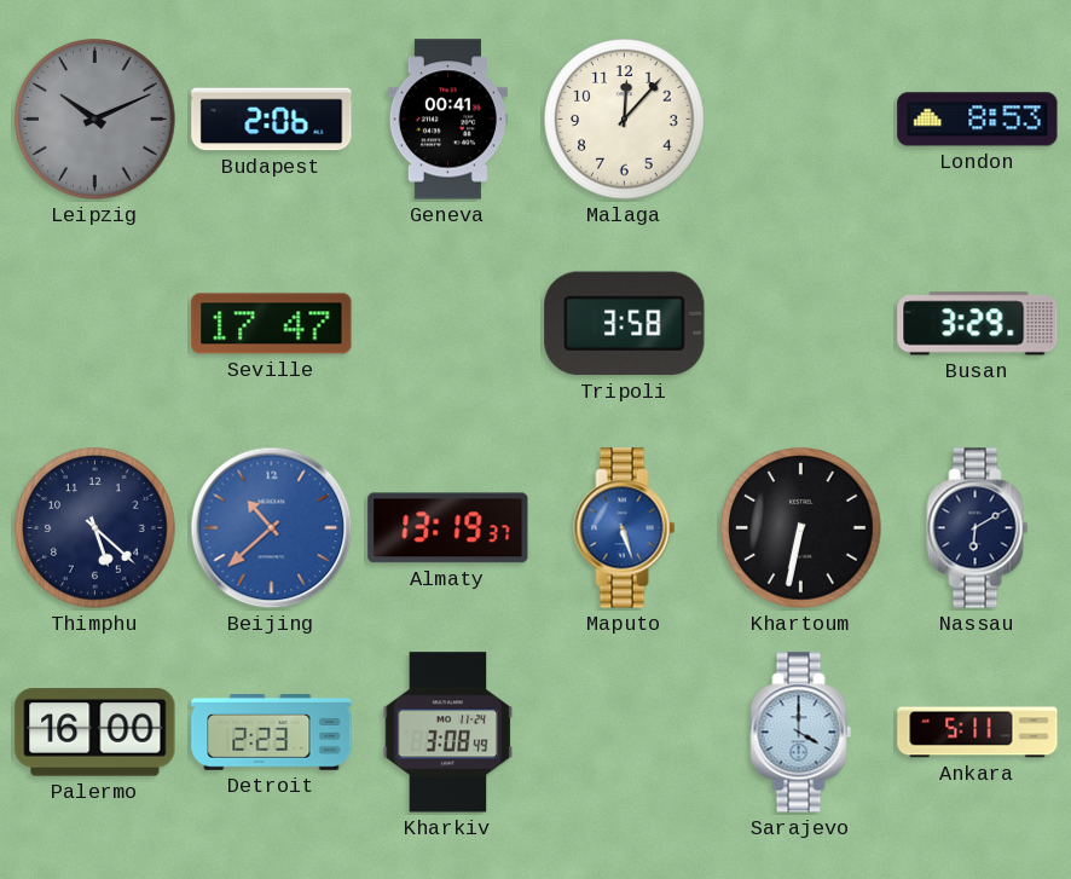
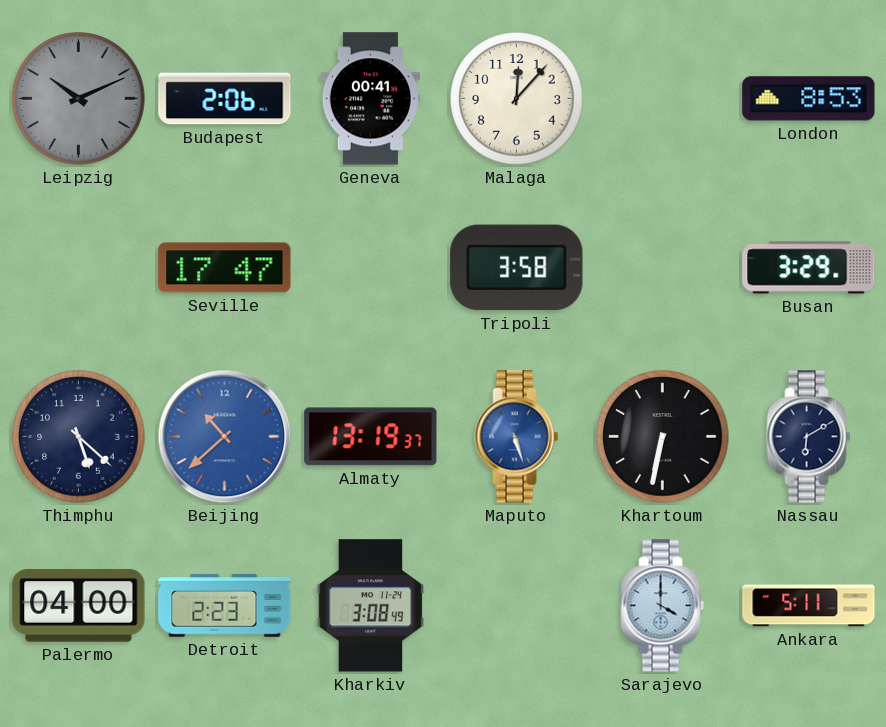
Palermo: 16:00 -> 04:00
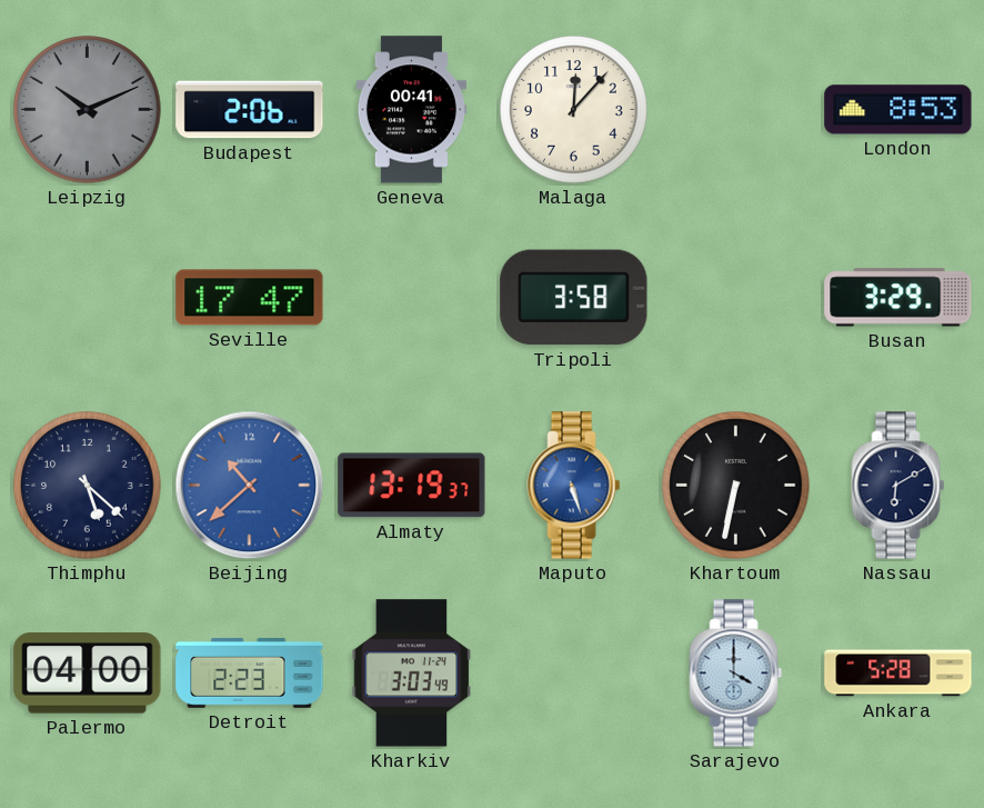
Kharkiv: 3:08 -> 3:03
Ankara: 5:11 -> 5:28
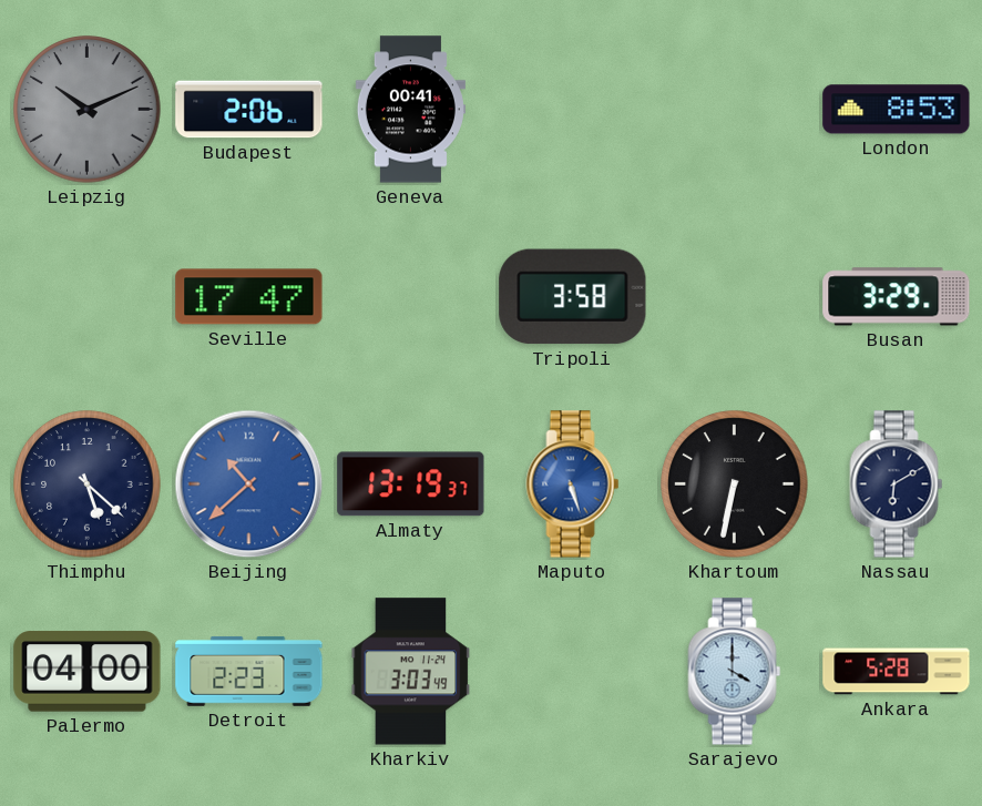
Malaga: 12:07 -> none
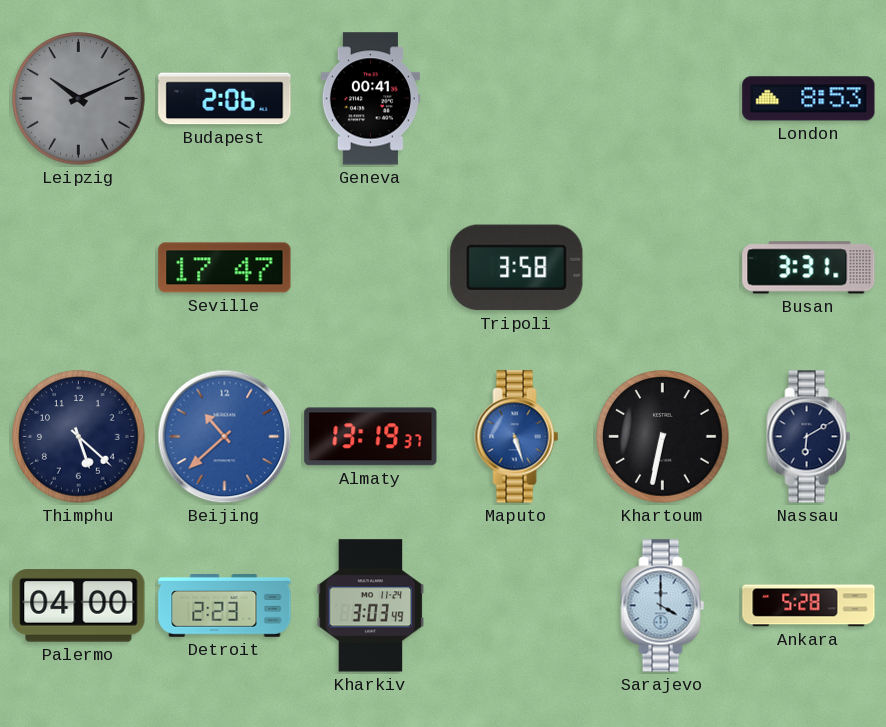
Busan: 3:29 -> 3:31
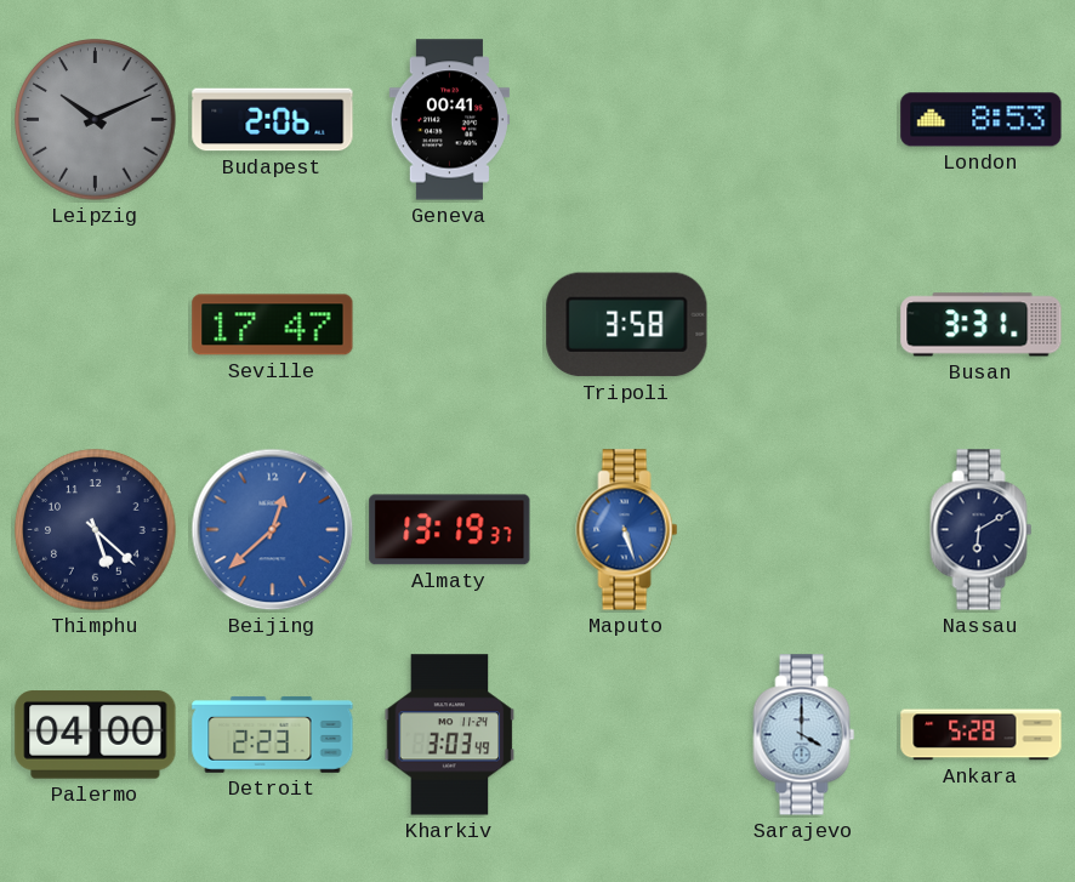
Beijing: 10:38 -> 12:38
Khartoum: 6:32 -> none
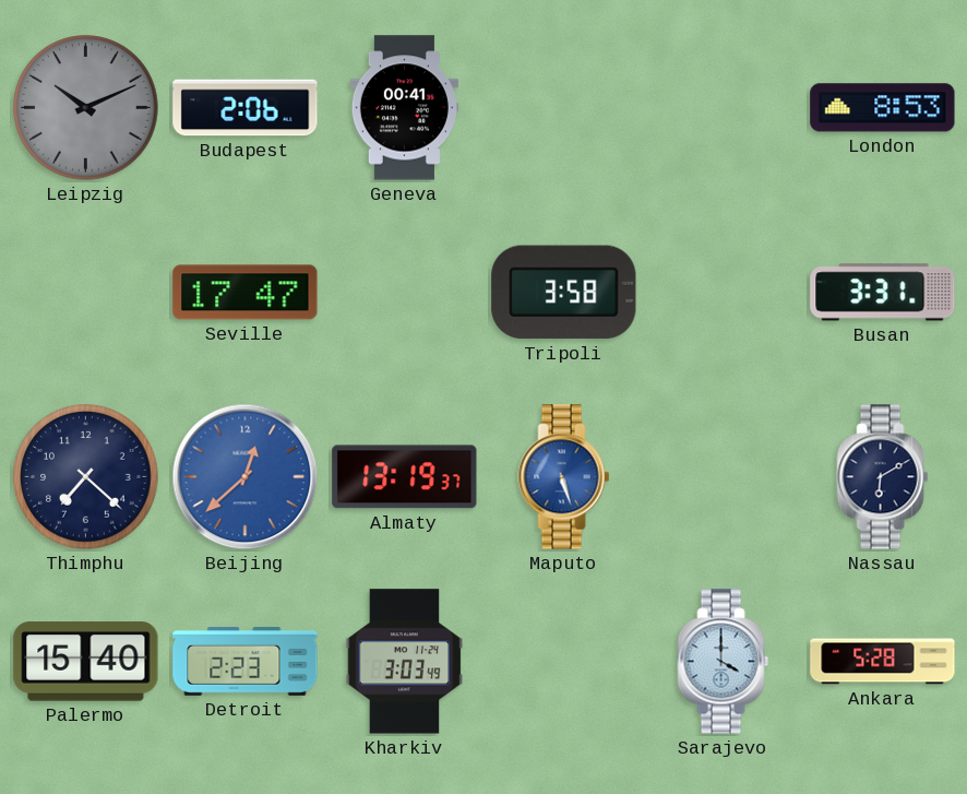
Thimphu: 5:22 -> 7:22
Palermo: 04:00 -> 15:40
